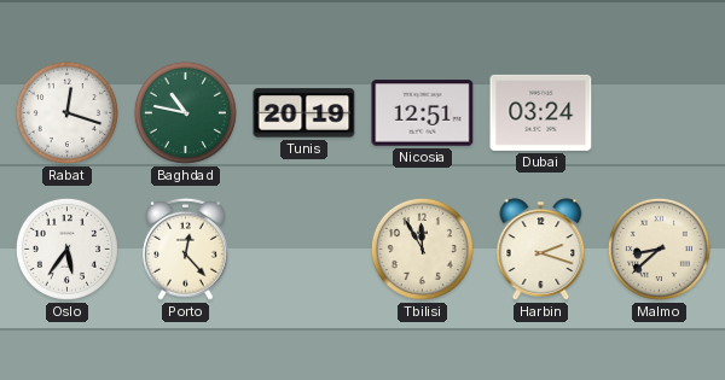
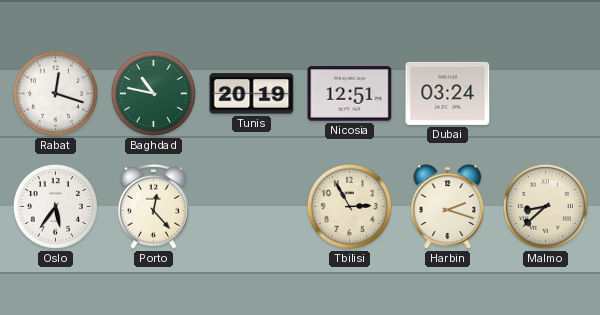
Tbilisi: 11:55 -> 2:55
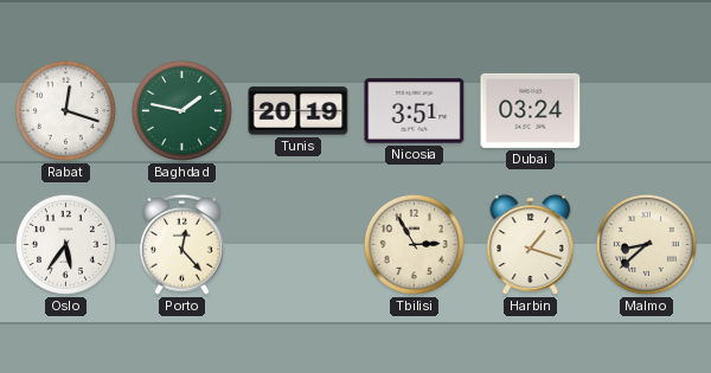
Baghdad: 10:47 -> 1:47
Nicosia: 12:51 -> 3:51
Harbin: 2:18 -> 1:18
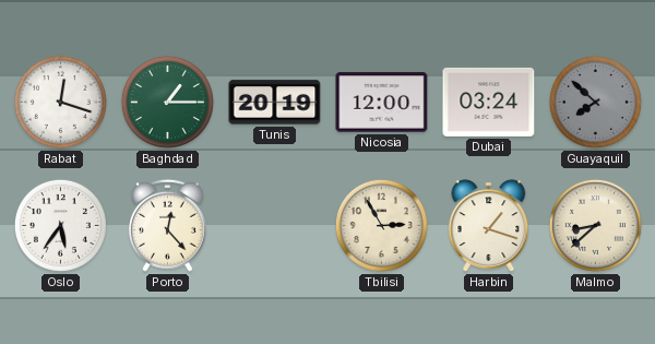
Baghdad: 1:47 -> 1:15
Nicosia: 3:51 -> 12:00
Guayaquil: none -> 7:52
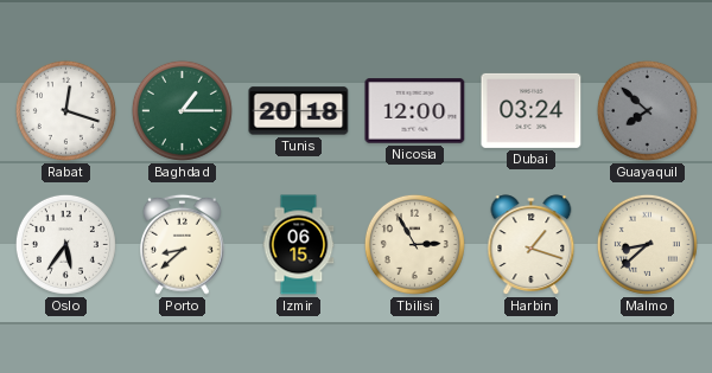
Tunis: 20:19 -> 20:18
Porto: 12:23 -> 8:38
Izmir: none -> 06:15
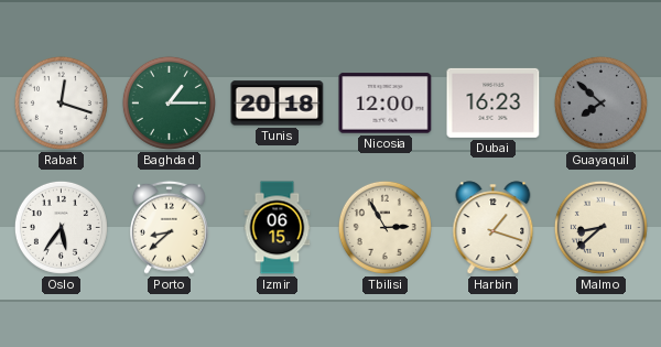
Dubai: 03:24 -> 16:23
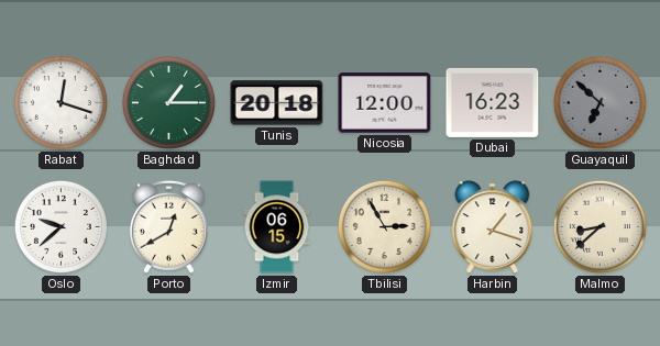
Guayaquil: 7:52 -> 6:52
Oslo: 5:36 -> 9:38
Porto: 8:38 -> 12:40
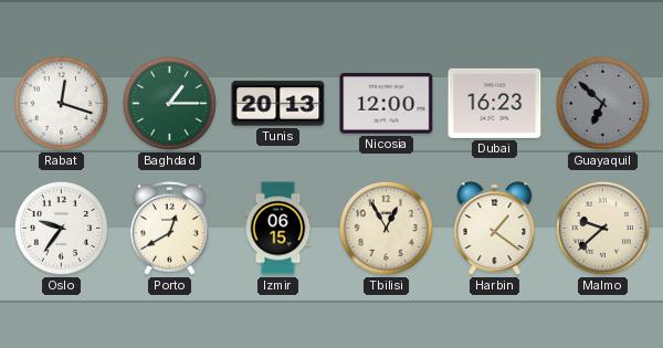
Tunis: 20:18 -> 20:13
Oslo: 9:38 -> 9:36
Tbilisi: 2:55 -> 12:55
Harbin: 1:18 -> 1:21
Malmo: 8:38 -> 9:38
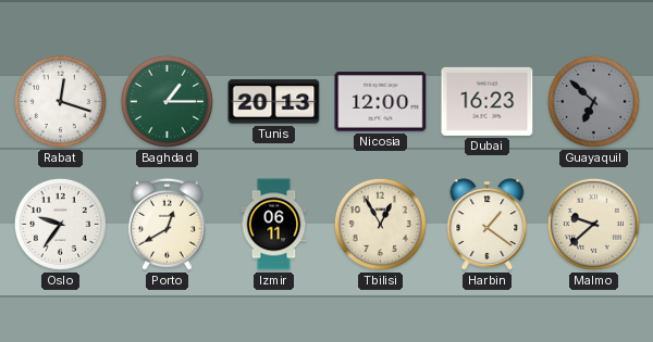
Izmir: 06:15 -> 06:11
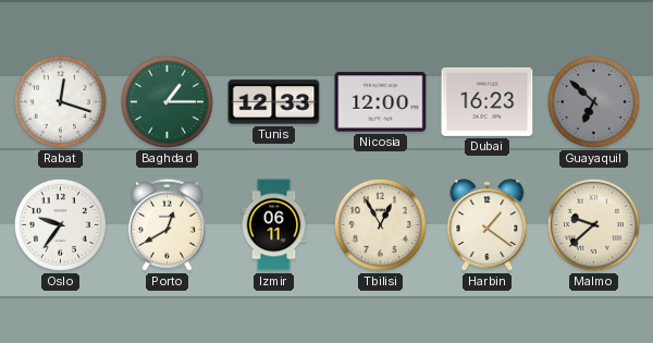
Tunis: 20:13 -> 12:33
